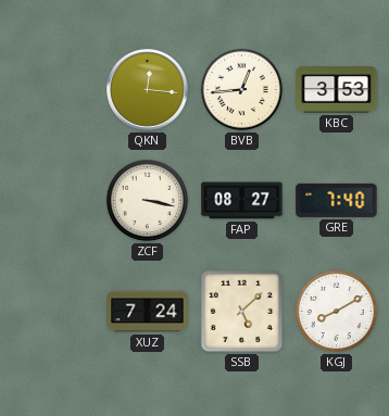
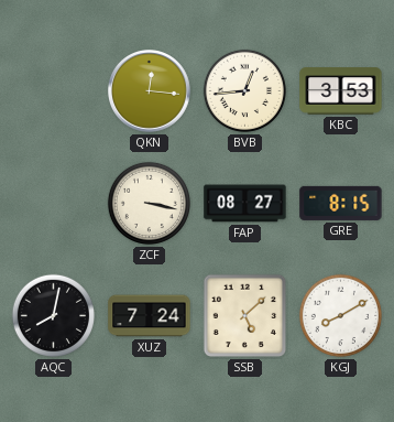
GRE: 7:40 -> 8:15
AQC: none -> 8:02
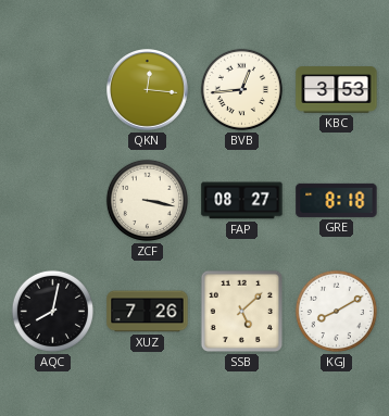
GRE: 8:15 -> 8:18
XUZ: 7:24 -> 7:26
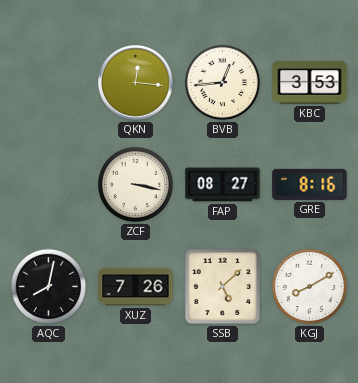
GRE: 8:18 -> 8:16
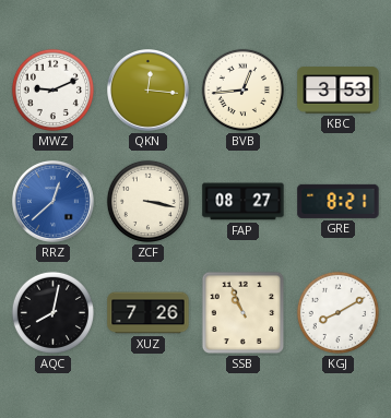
MWZ: none -> 9:11
RRZ: none -> 12:38
GRE: 8:16 -> 8:21
SSB: 5:08 -> 10:56
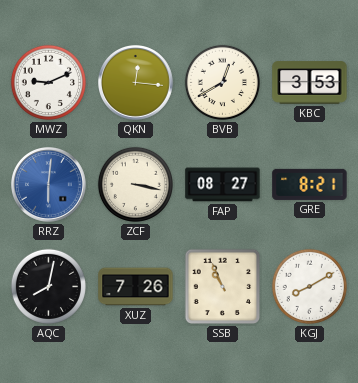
BVB: 12:44 -> 12:40
RRZ: 12:38 -> 6:01
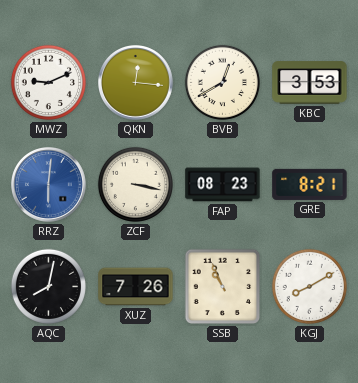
FAP: 08:27 -> 08:23
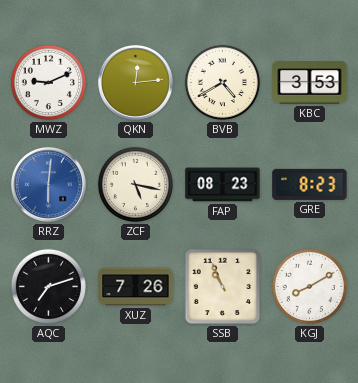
QKN: 12:16 -> 12:14
BVB: 12:40 -> 4:40
ZCF: 3:17 -> 5:17
GRE: 8:21 -> 8:23
AQC: 8:02 -> 7:12
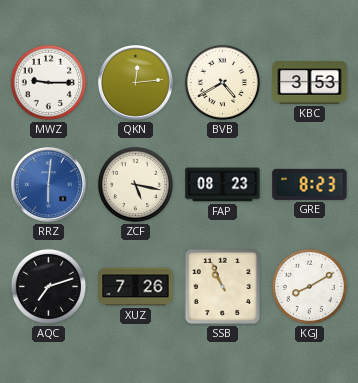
MWZ: 9:11 -> 9:15
